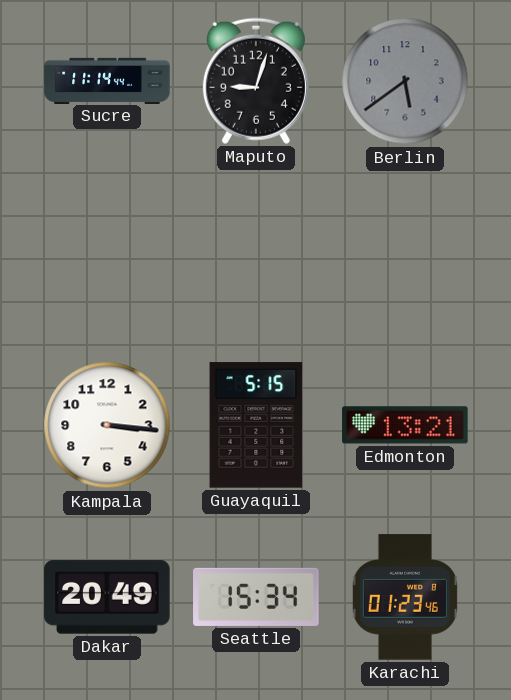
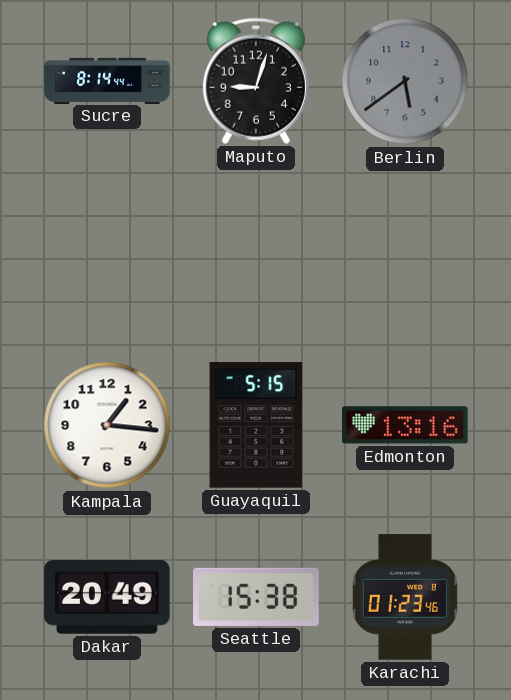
Sucre: 11:14 -> 8:14
Kampala: 3:16 -> 1:16
Edmonton: 13:21 -> 13:16
Seattle: 15:34 -> 15:38
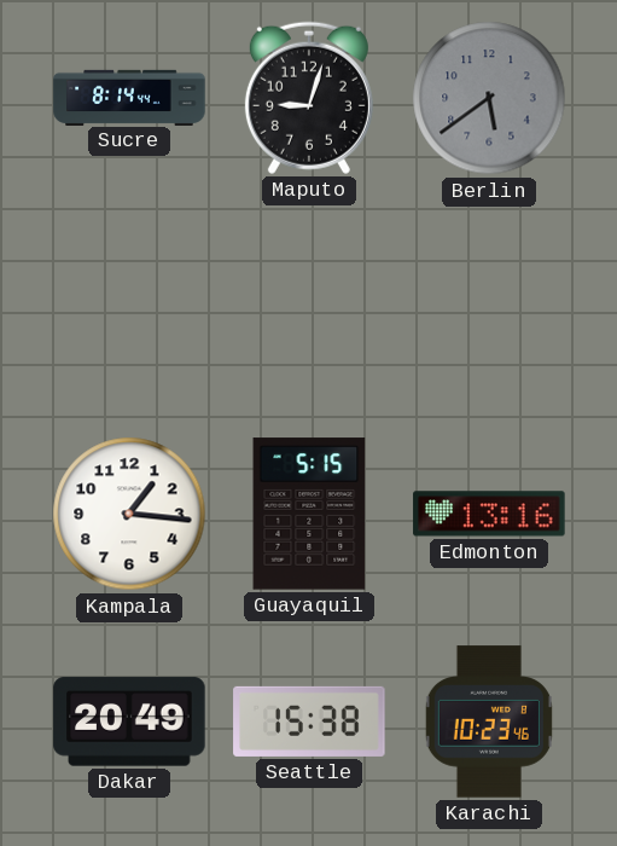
Karachi: 01:23 -> 10:23
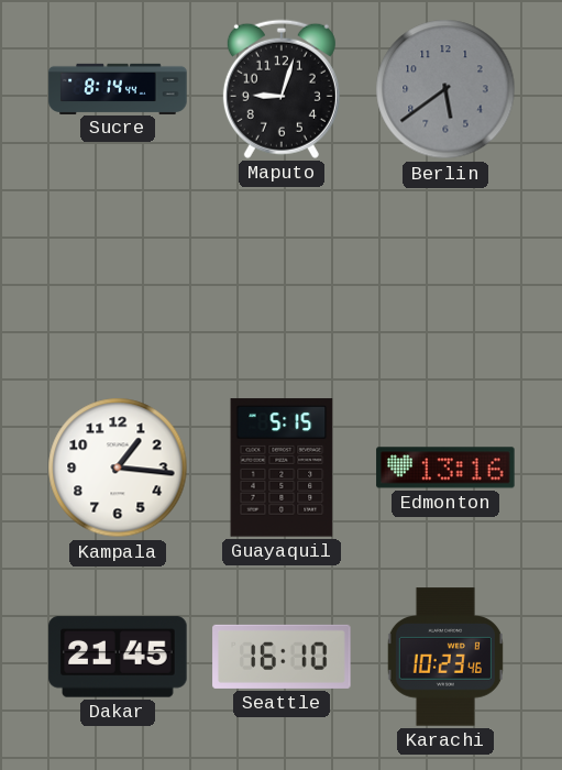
Dakar: 20:49 -> 21:45
Seattle: 15:38 -> 16:10
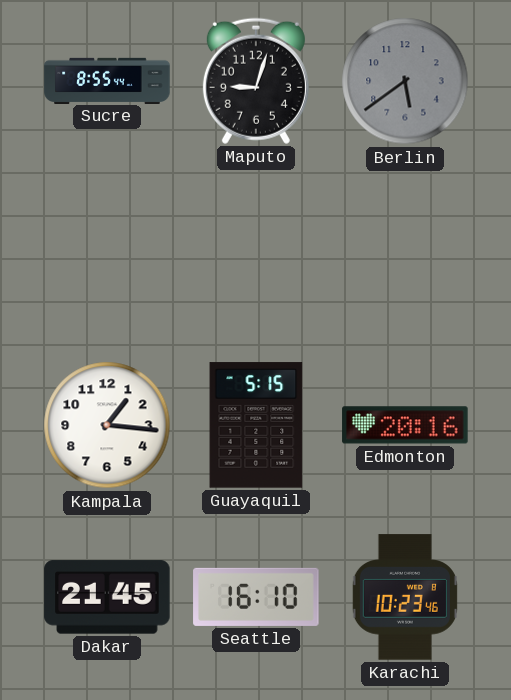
Sucre: 8:14 -> 8:55
Edmonton: 13:16 -> 20:16
